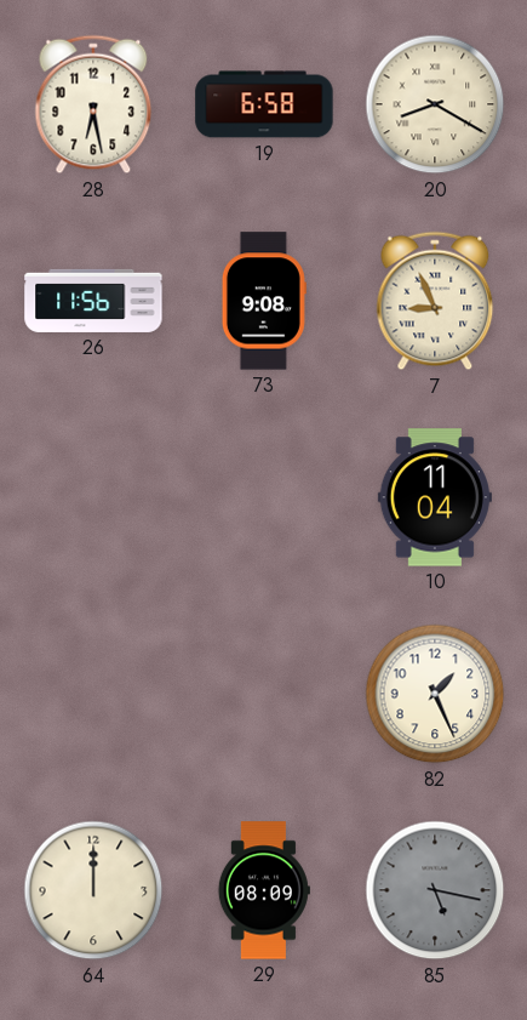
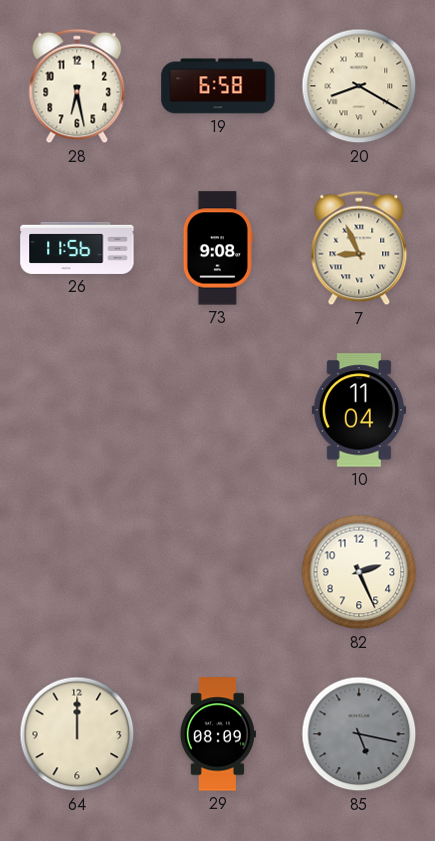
82: 1:26 -> 2:26
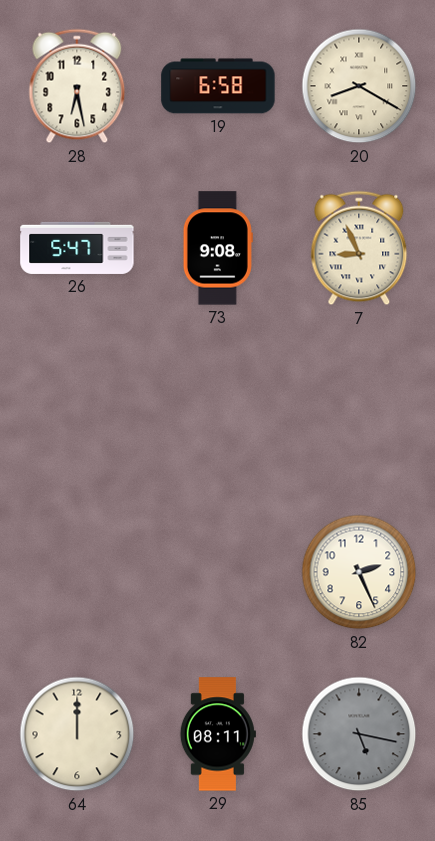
26: 11:56 -> 5:47
10: 11:04 -> none
29: 08:09 -> 08:11
